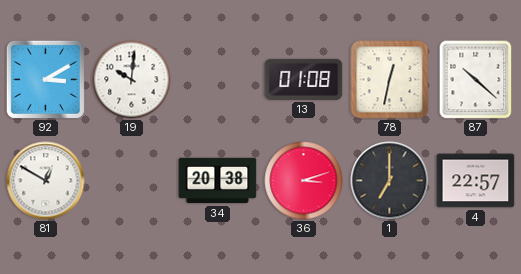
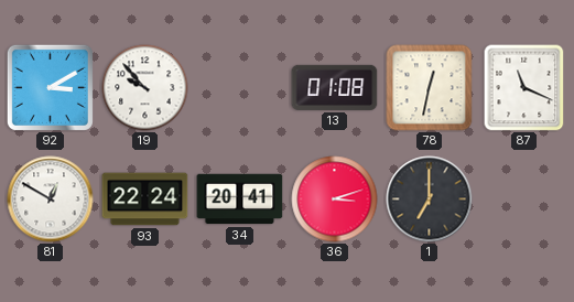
19: 10:01 -> 9:53
87: 10:22 -> 11:19
93: none -> 22:24
34: 20:38 -> 20:41
4: 22:57 -> none
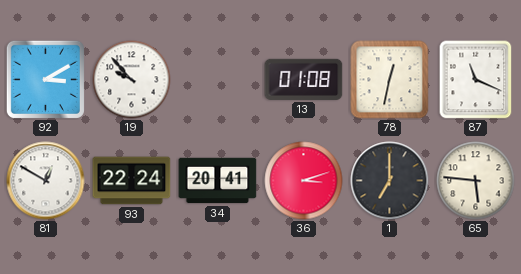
65: none -> 5:46
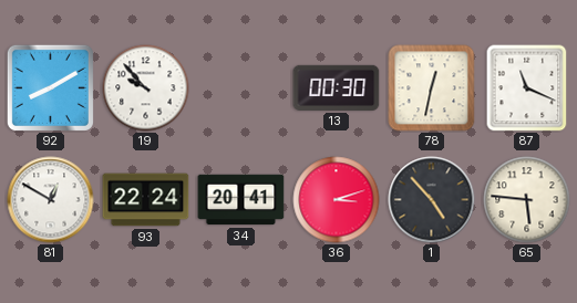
92: 3:10 -> 8:10
13: 01:08 -> 00:30
1: 7:00 -> 4:53
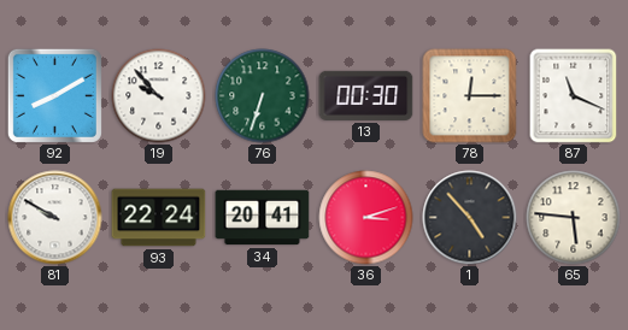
76: none -> 6:33
78: 12:32 -> 12:15
81: 12:50 -> 9:50
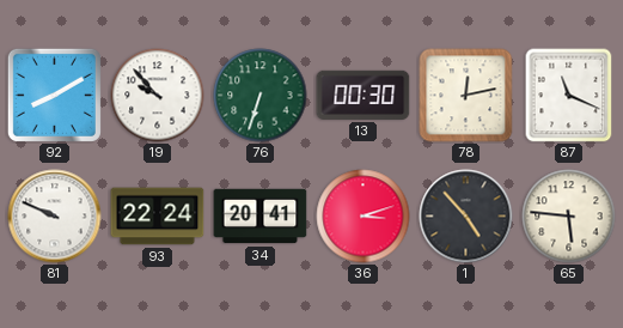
78: 12:15 -> 12:13
81: 9:50 -> 9:49
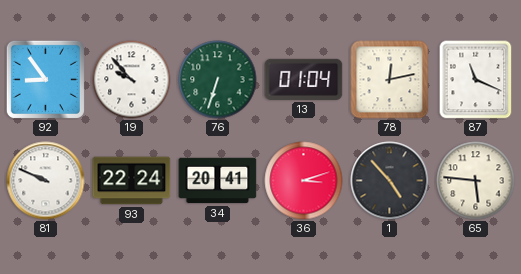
92: 8:10 -> 8:54
13: 00:30 -> 01:04
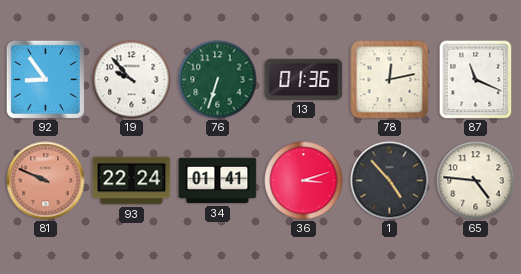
13: 01:04 -> 01:36
81 dial: white -> salmon
34: 20:41 -> 01:41
65: 5:46 -> 4:46
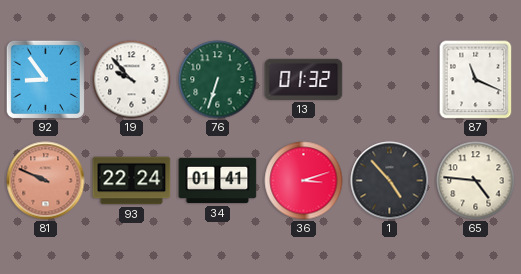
13: 01:36 -> 01:32
78: 12:13 -> none
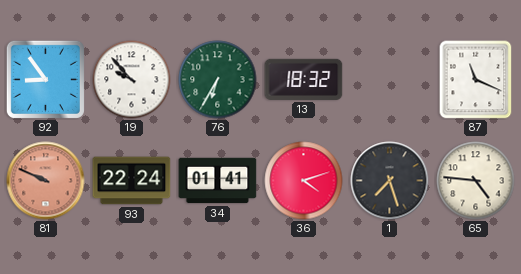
76: 6:33 -> 6:35
13: 01:32 -> 18:32
36: 3:12 -> 4:12
1: 4:53 -> 7:27
